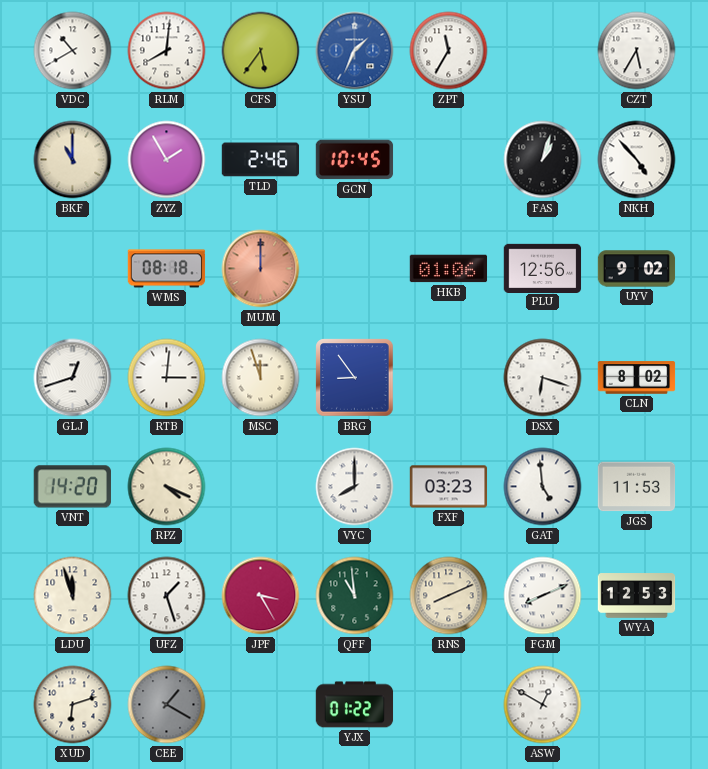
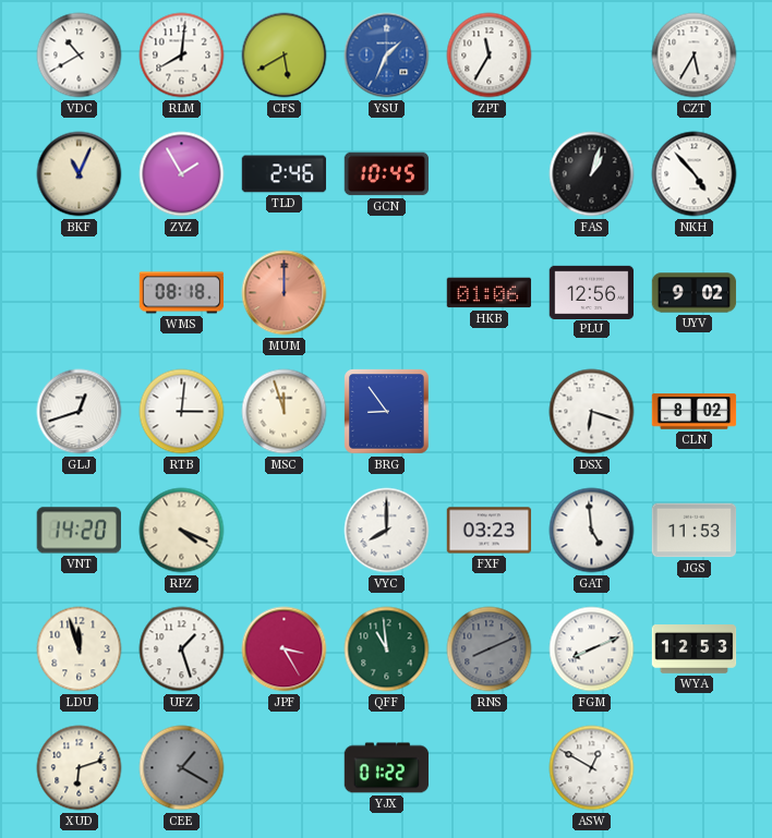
CFS: 5:36 -> 5:40
BKF: 11:00 -> 11:04
RNS dial: cream -> grey
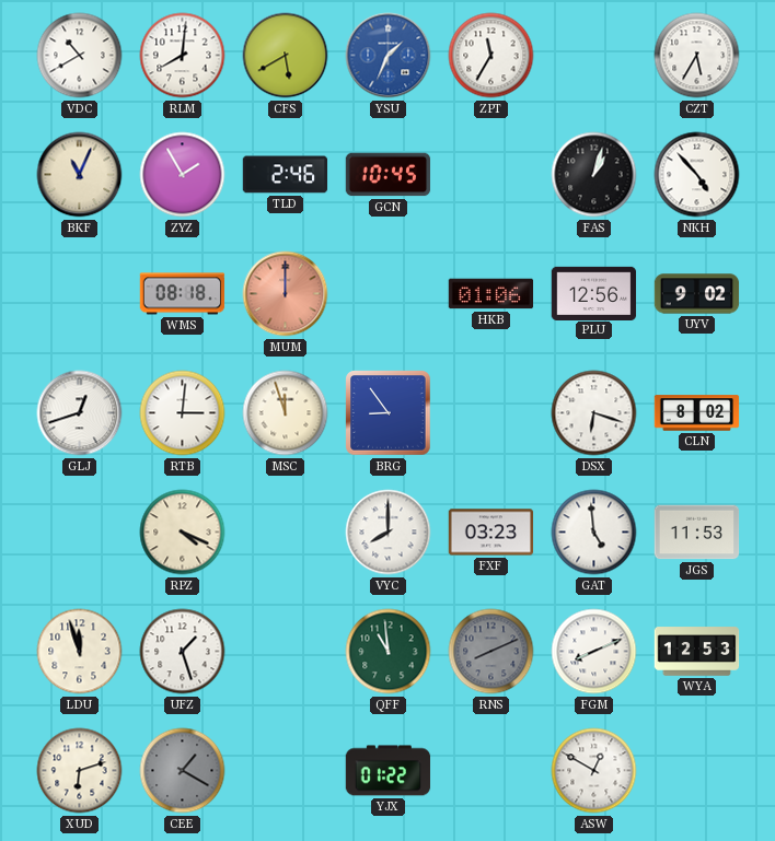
VNT: 14:20 -> none
JPF: 3:25 -> none
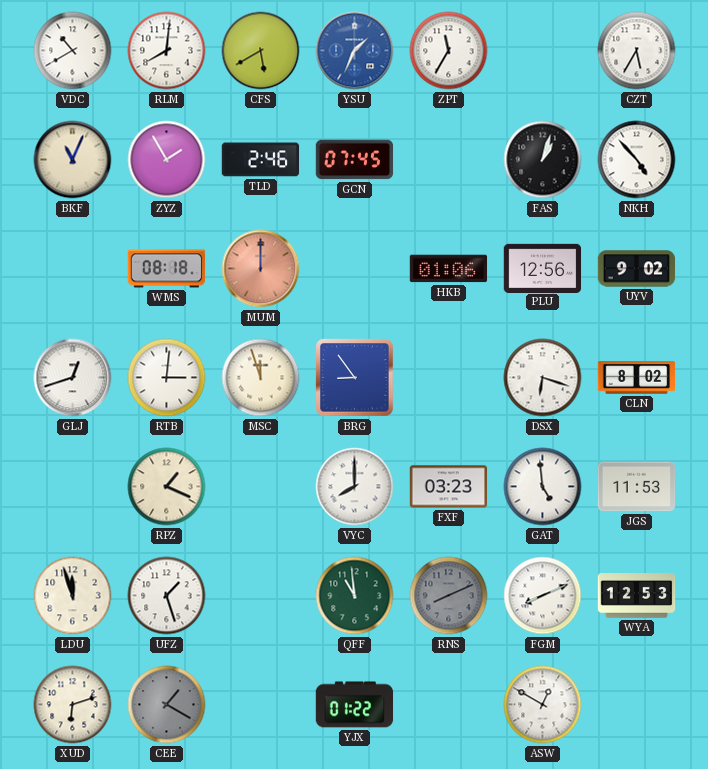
GCN: 10:45 -> 07:45
RPZ: 4:19 -> 1:19
